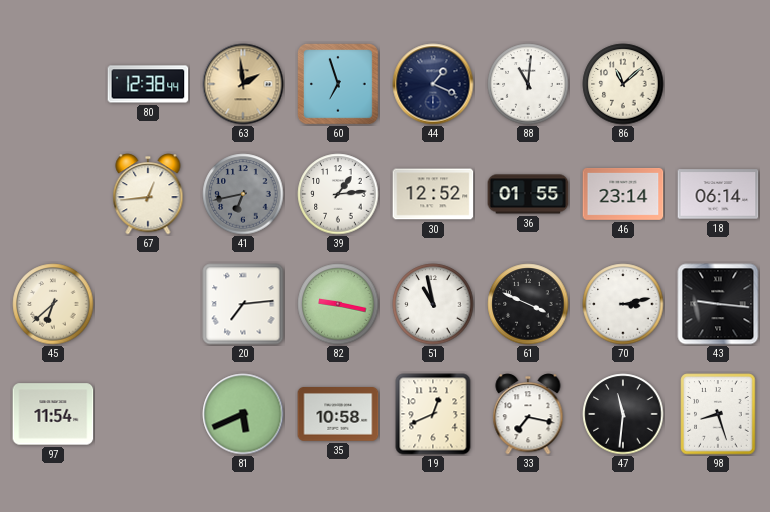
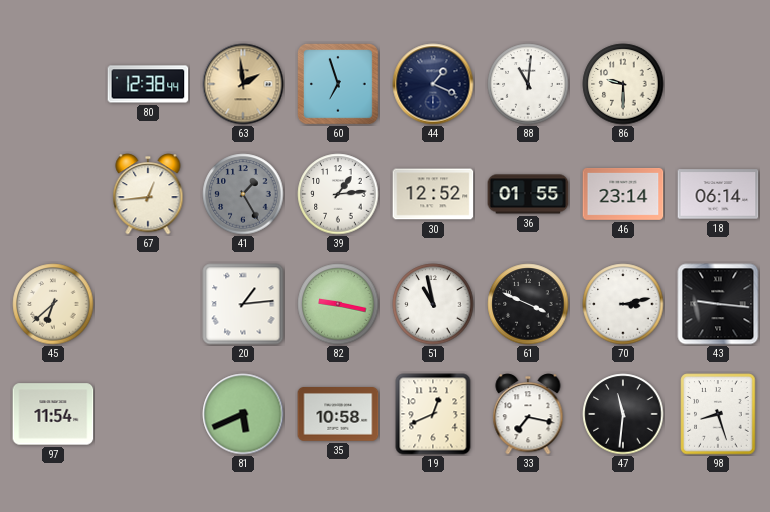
86: 11:08 -> 9:30
41: 6:43 -> 1:25
20: 7:14 -> 1:14
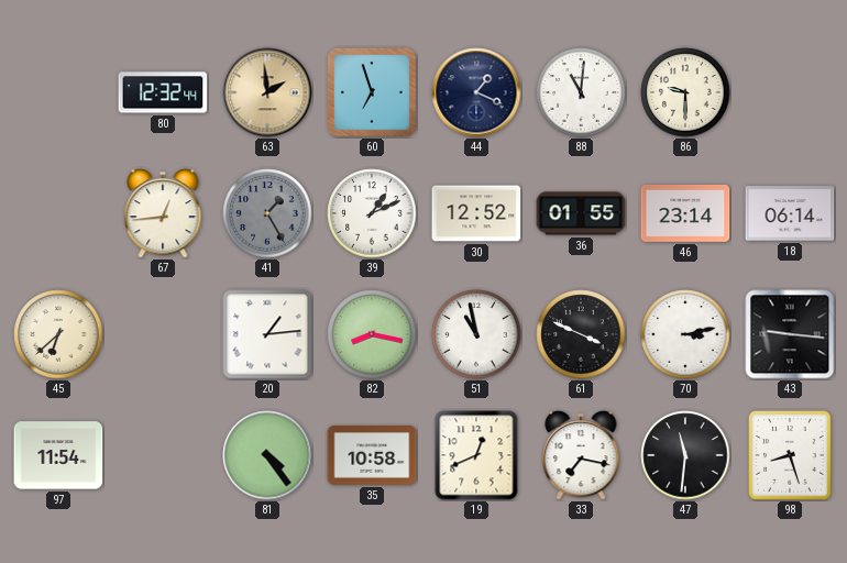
80: 12:38 -> 12:32
39: 1:14 -> 1:11
82: 9:17 -> 8:17
81: 5:41 -> 4:24
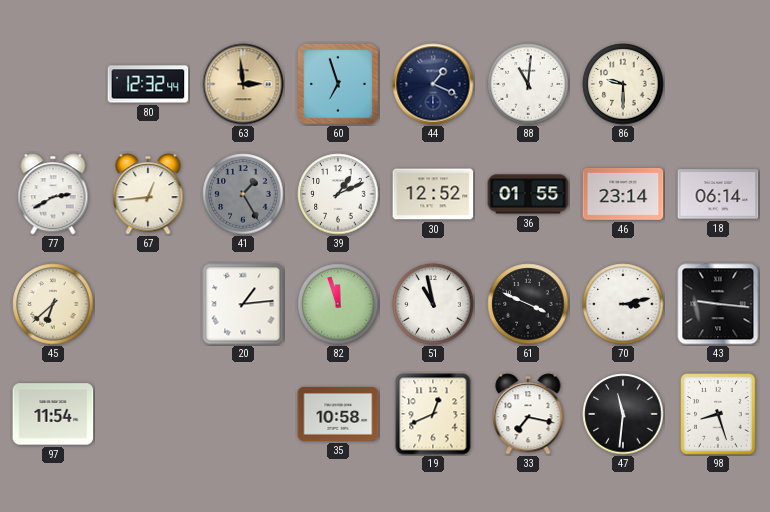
63: 1:59 -> 2:59
77: none -> 2:40
82: 8:17 -> 11:57
81: 4:24 -> none
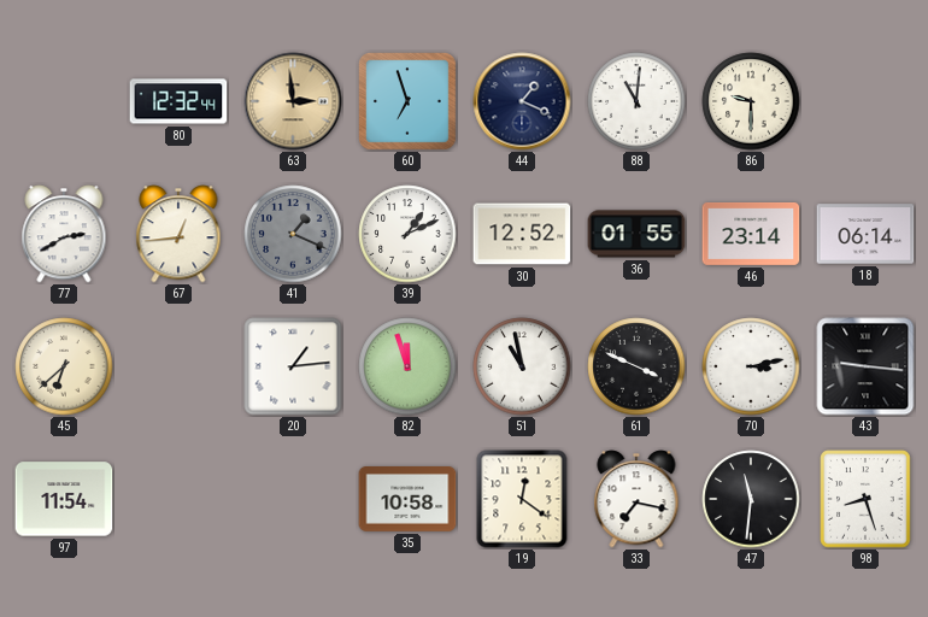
41: 1:25 -> 1:19
19: 12:41 -> 12:21
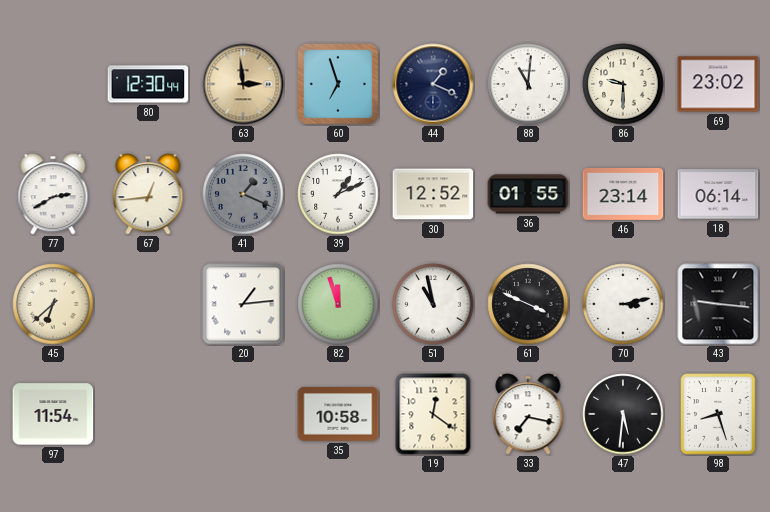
80: 12:32 -> 12:30
69: none -> 23:02
47: 11:31 -> 5:31
